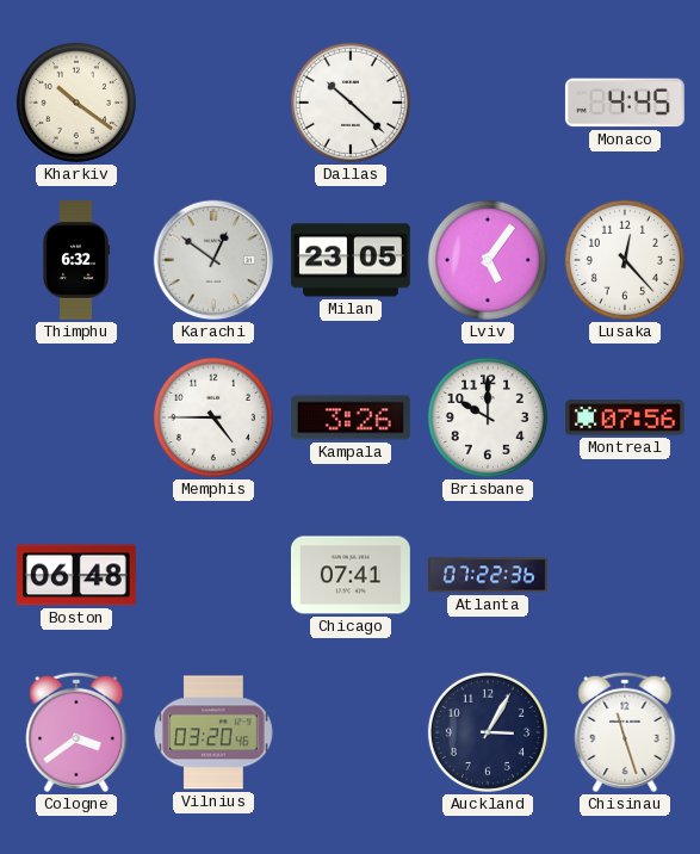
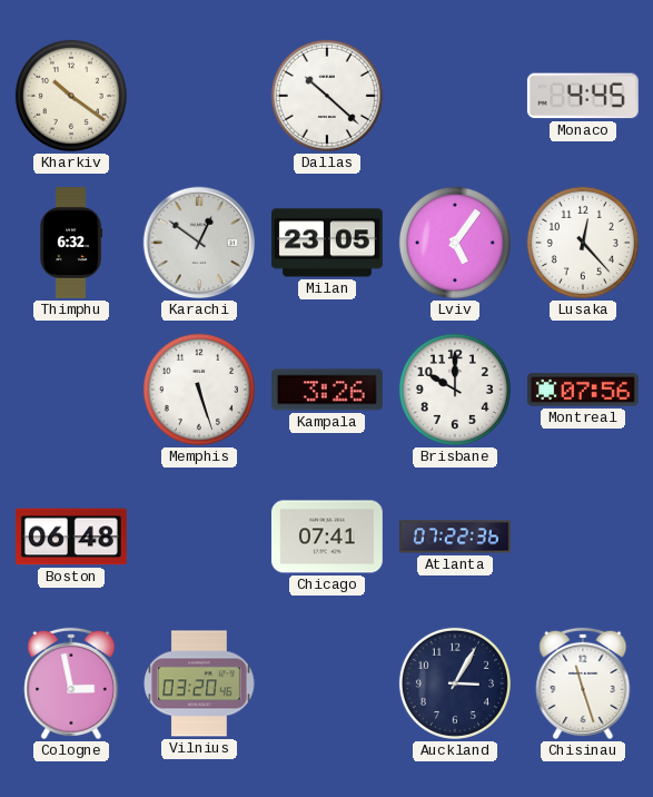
Memphis: 4:45 -> 5:27
Cologne: 3:39 -> 2:58
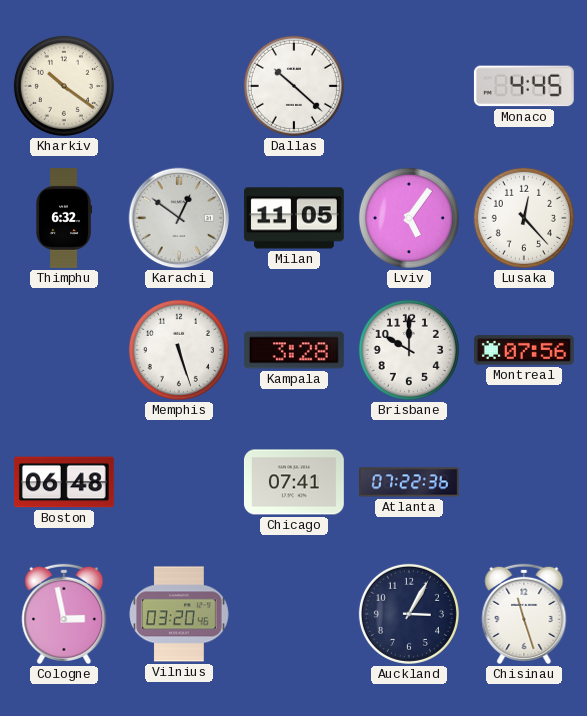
Milan: 23:05 -> 11:05
Kampala: 3:26 -> 3:28
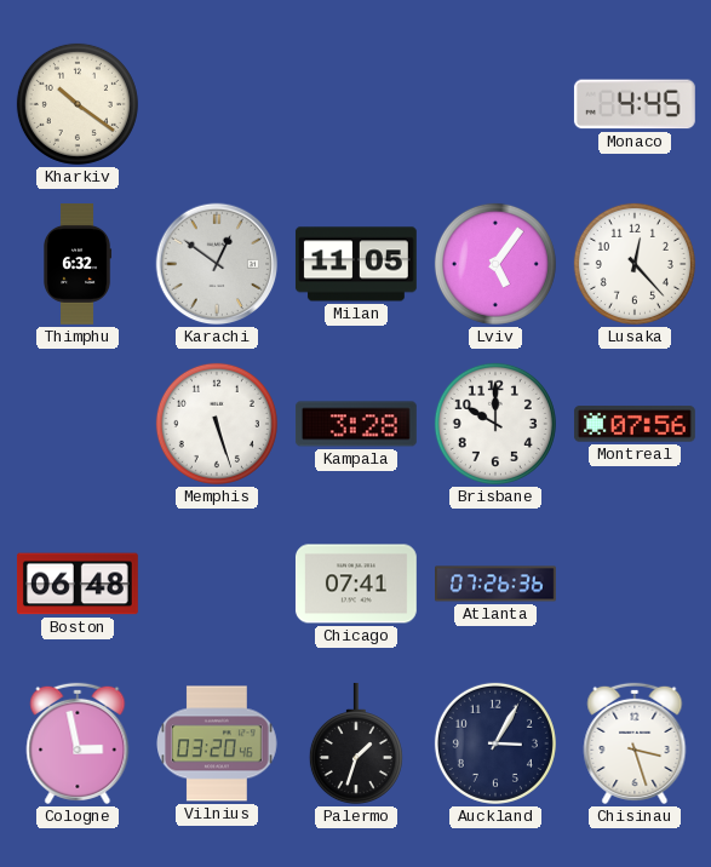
Dallas: 10:22 -> none
Atlanta: 07:22 -> 07:26
Palermo: none -> 1:33
Chisinau: 11:27 -> 3:27
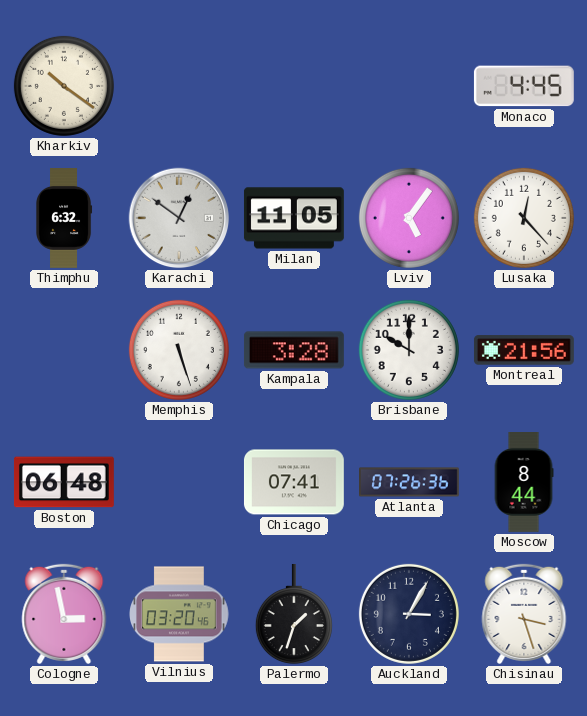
Montreal: 07:56 -> 21:56
Moscow: none -> 8:44
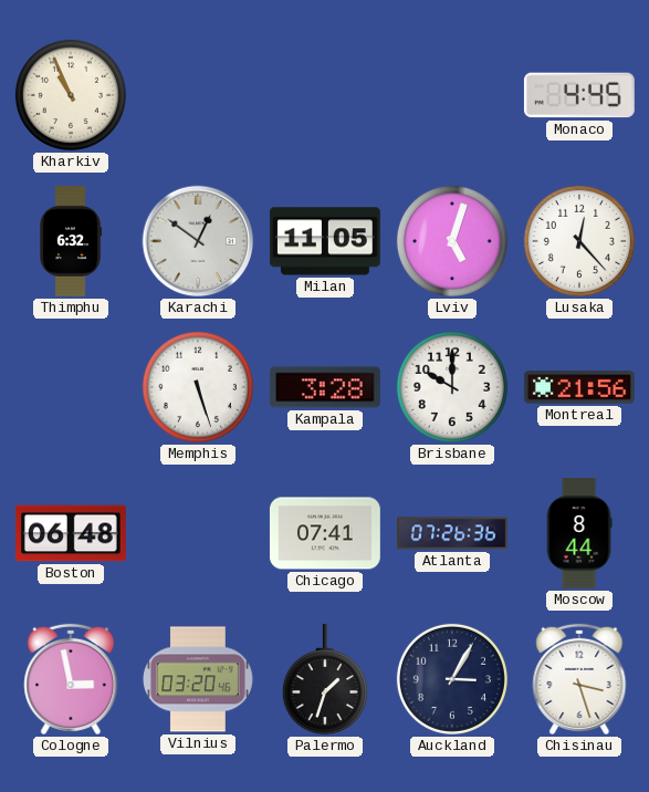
Kharkiv: 10:21 -> 10:56
Lviv: 5:06 -> 5:03
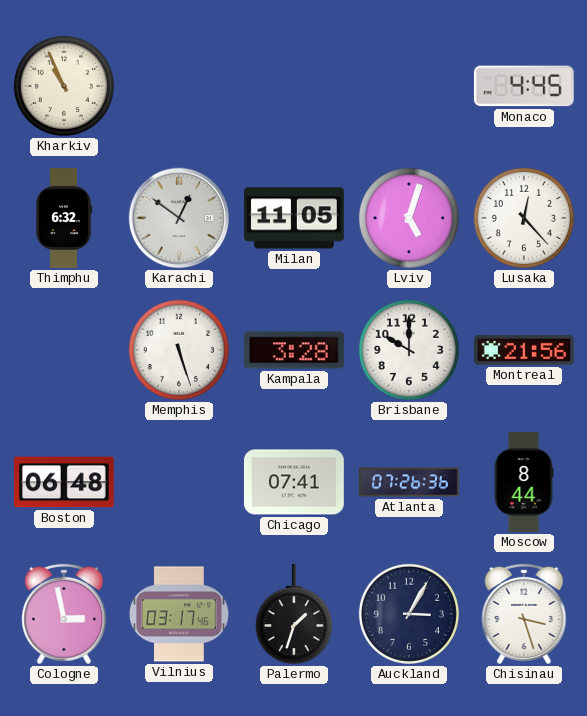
Vilnius: 03:20 -> 03:17
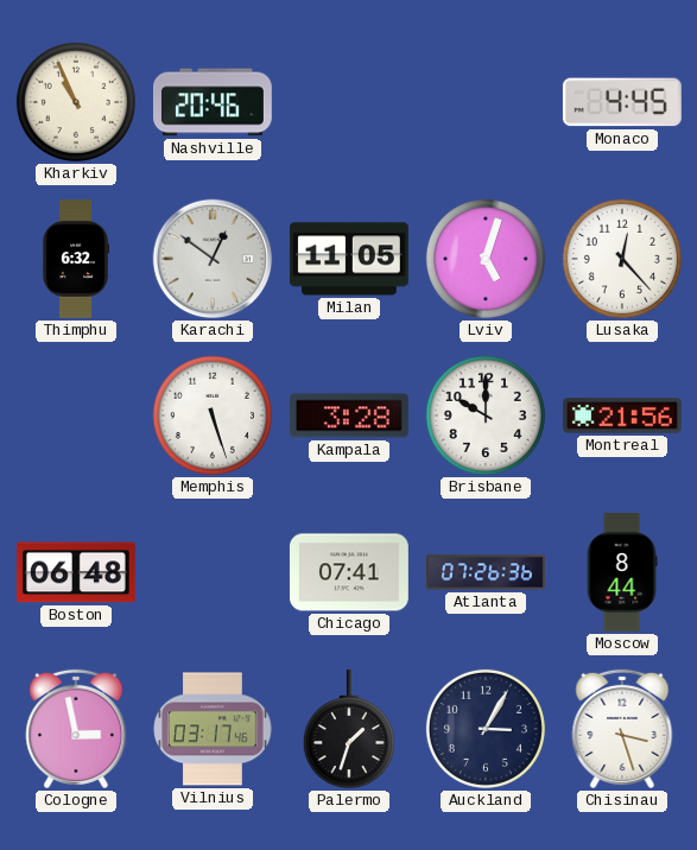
Nashville: none -> 20:46
